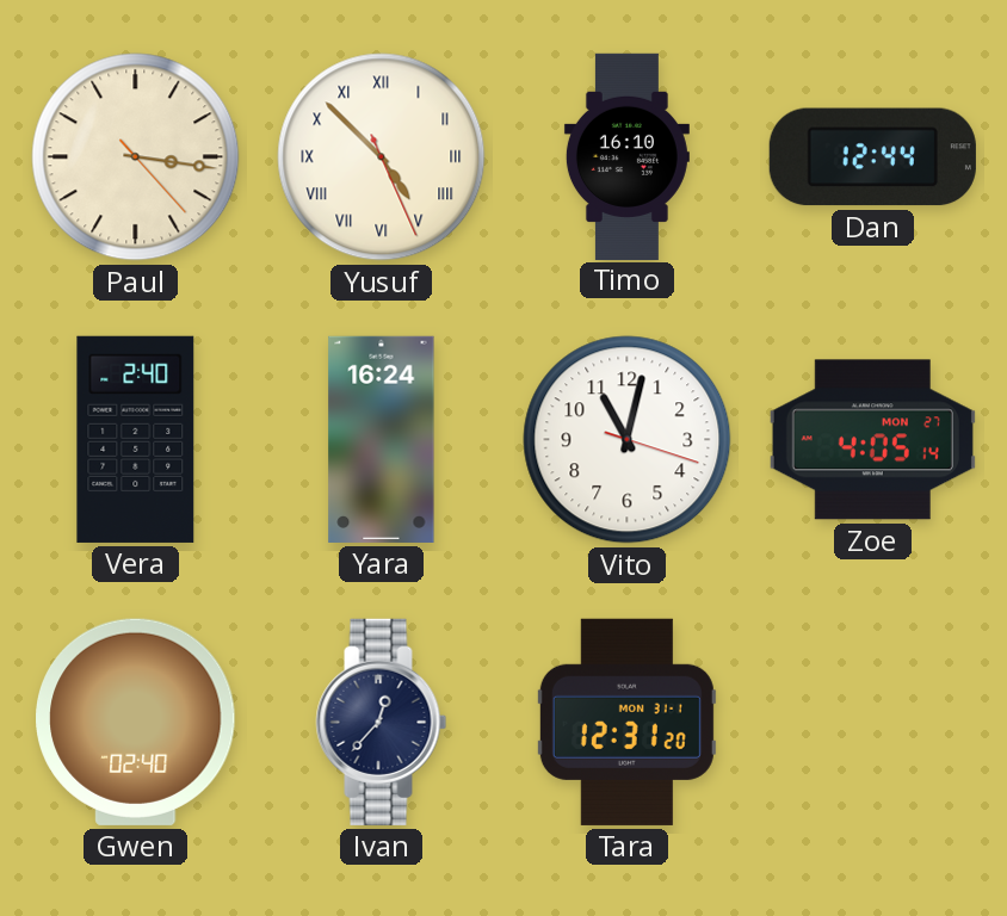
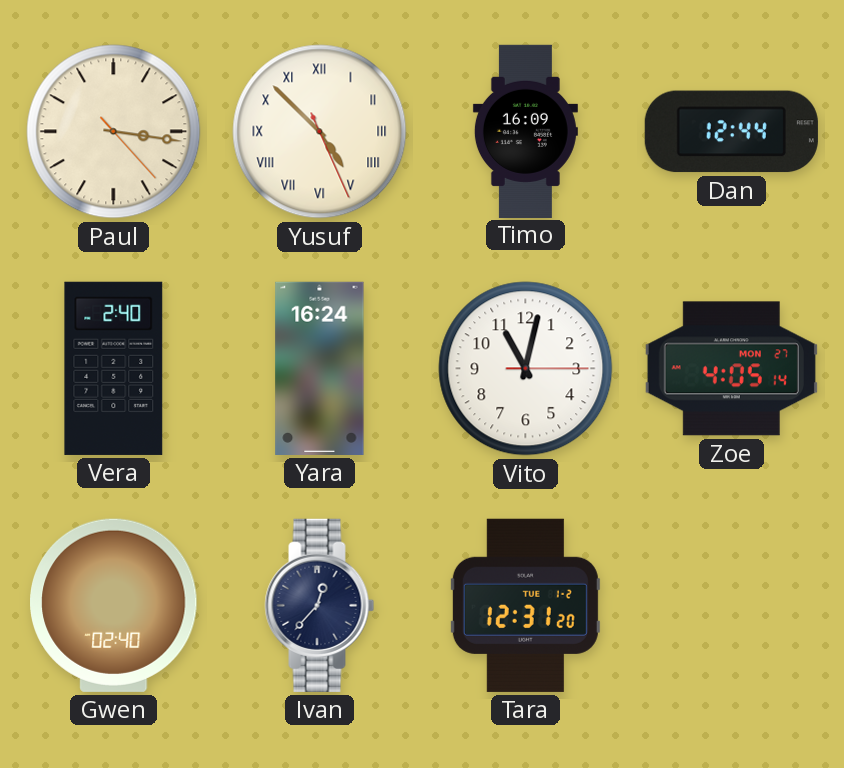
Timo: 16:10 -> 16:09
Vito: 11:02:18 -> 11:02:15
Tara date: MON 31-1 -> TUE 1-2
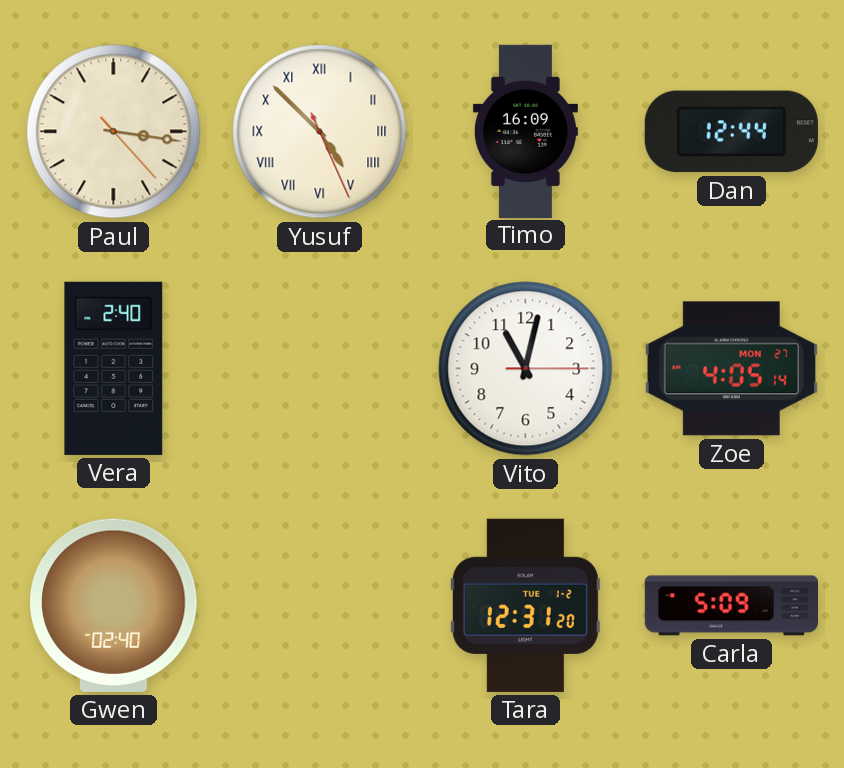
Yara: 16:24 -> none
Ivan: 12:37 -> none
Carla: none -> 5:09
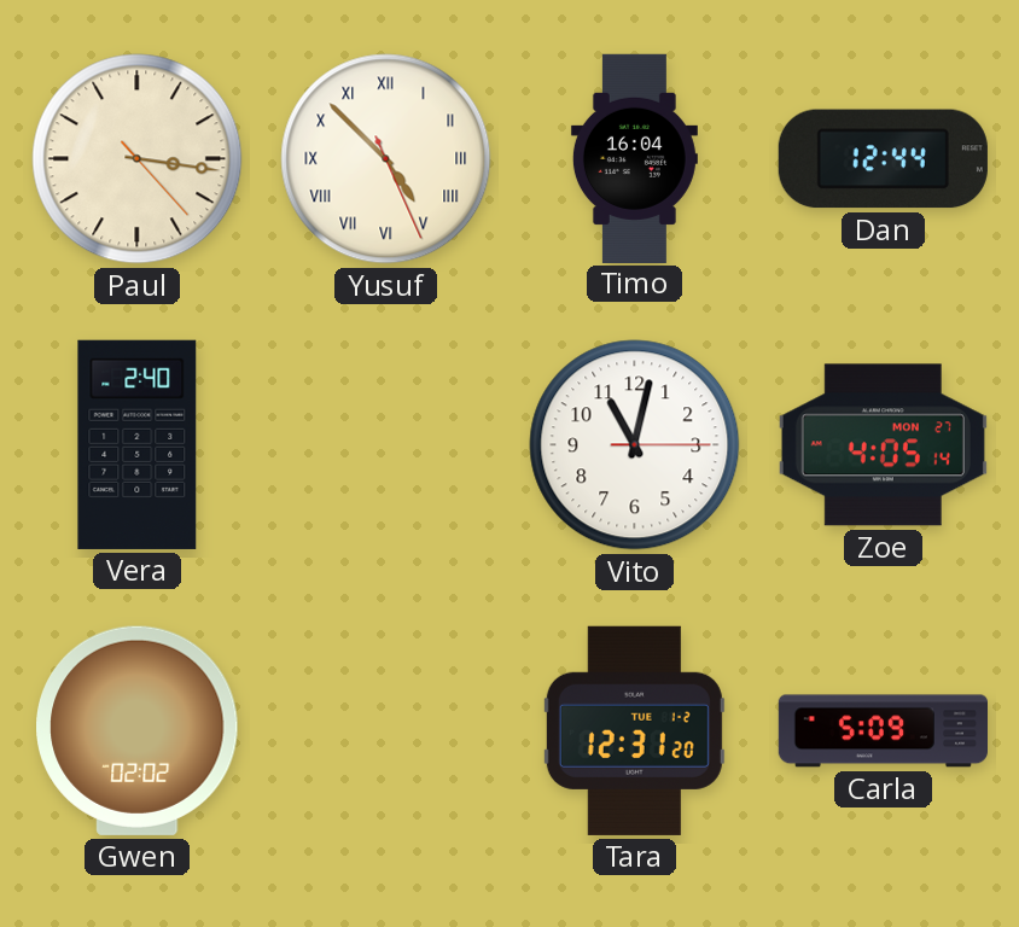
Timo: 16:09 -> 16:04
Gwen: 02:40 -> 02:02
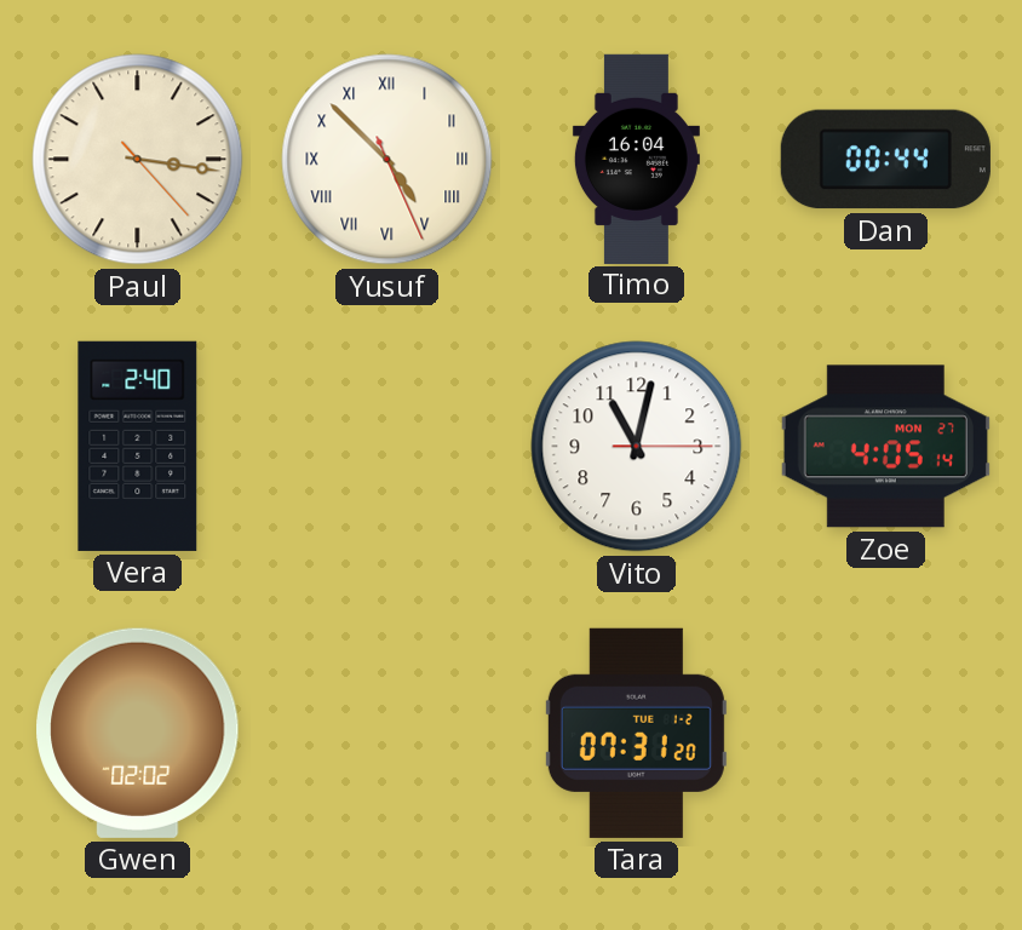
Dan: 12:44 -> 00:44
Tara: 12:31 -> 07:31
Carla: 5:09 -> none
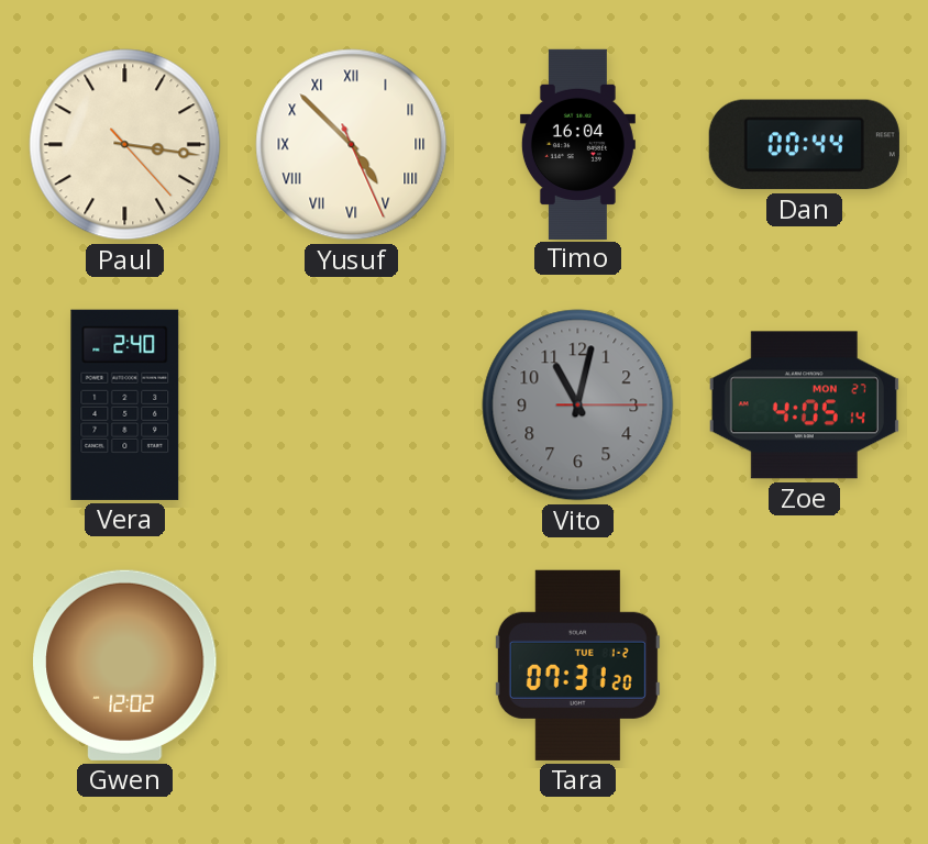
Vito dial: white -> grey
Gwen: 02:02 -> 12:02
